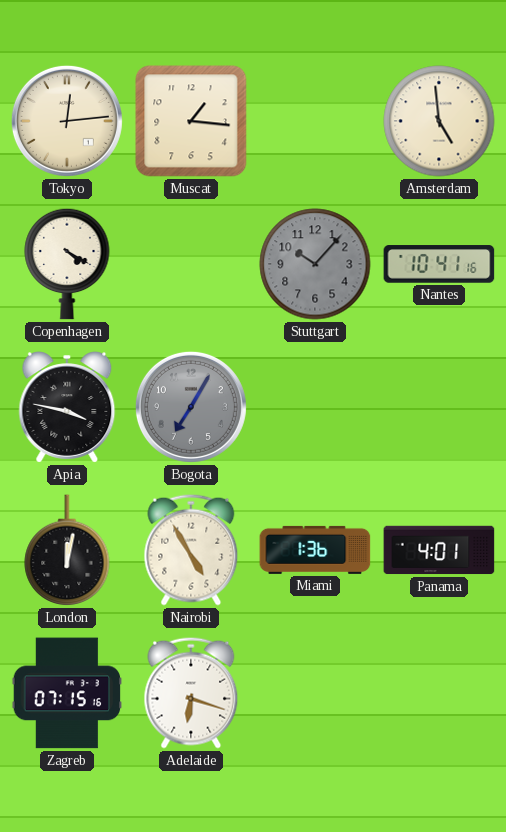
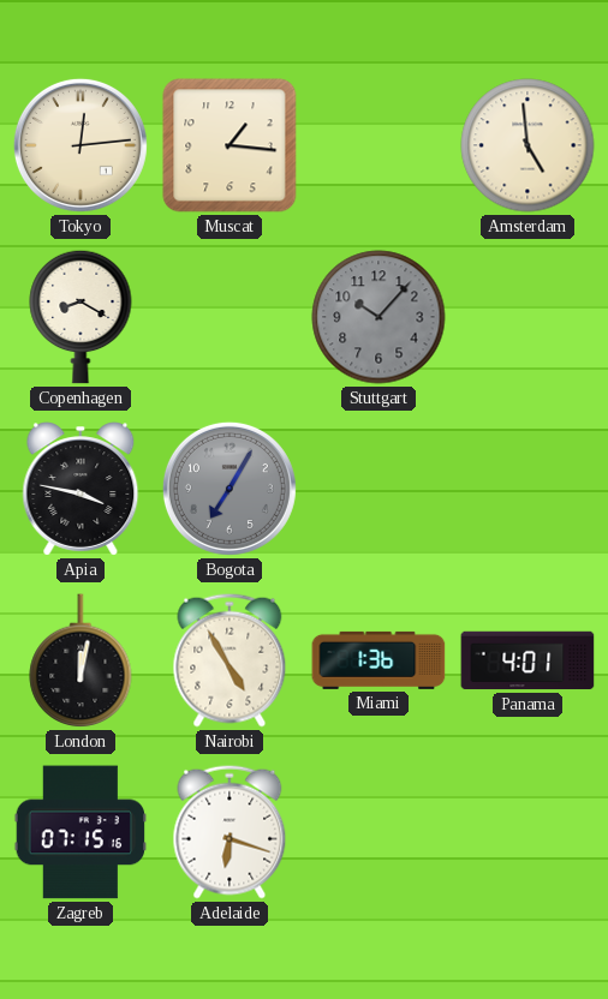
Copenhagen: 4:20 -> 8:20
Nantes: 10:41 -> none
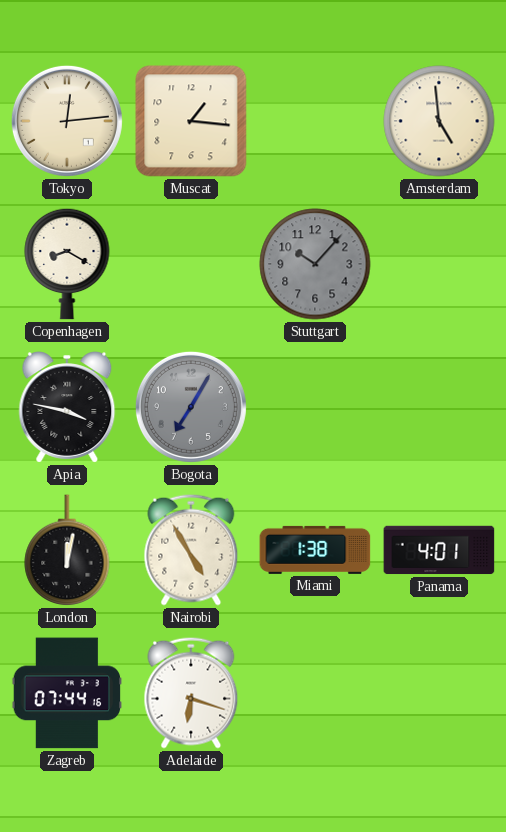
Miami: 1:36 -> 1:38
Zagreb: 07:15 -> 07:44
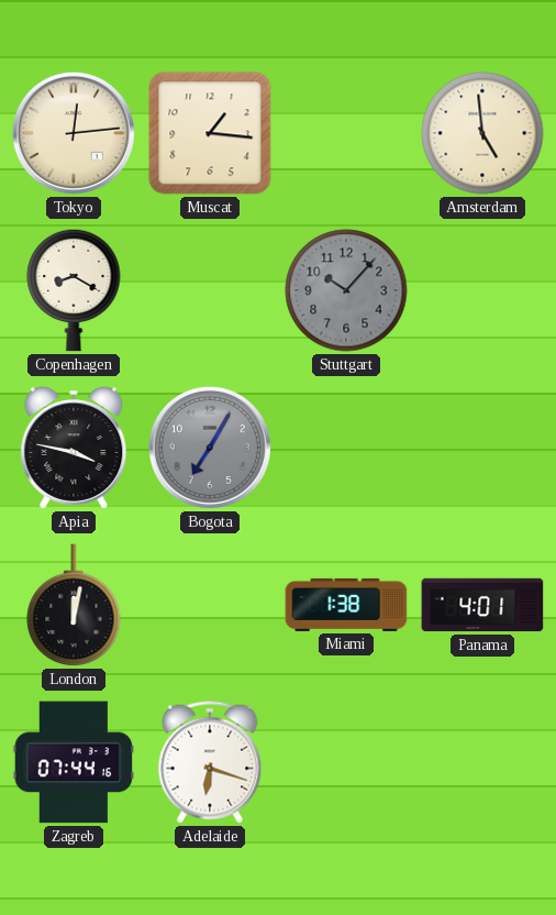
Nairobi: 4:55 -> none
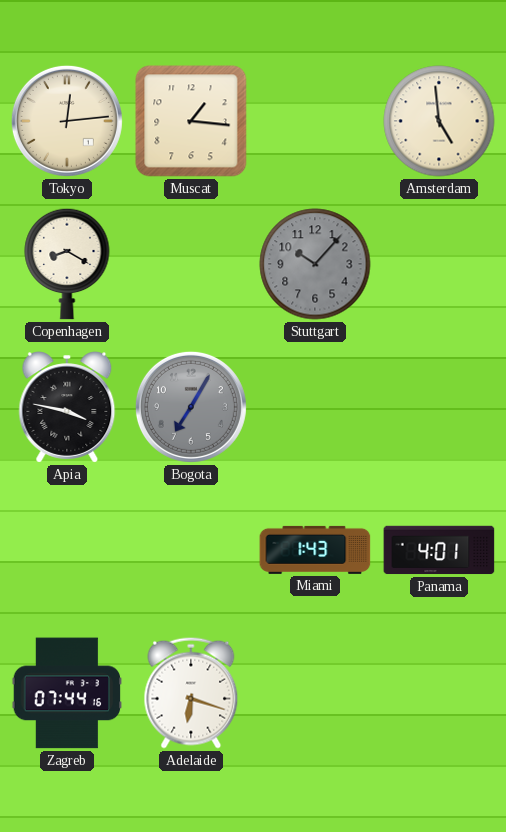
London: 12:02 -> none
Miami: 1:38 -> 1:43
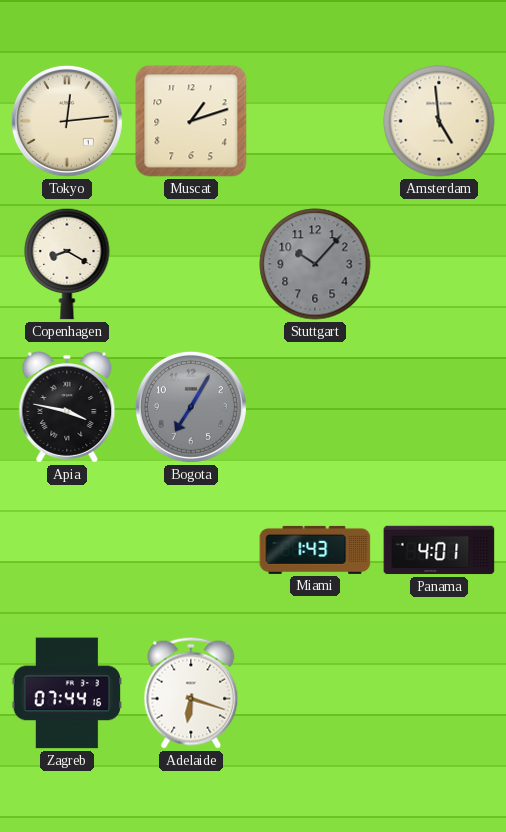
Muscat: 1:16 -> 1:12
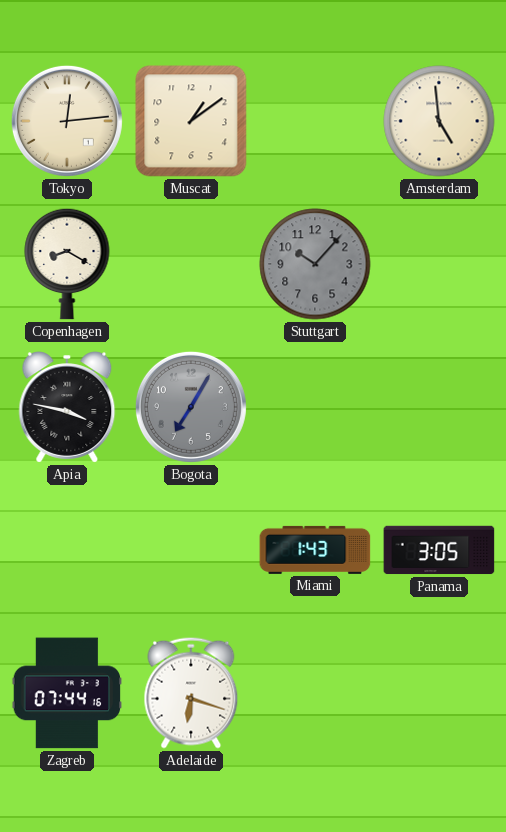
Muscat: 1:12 -> 1:09
Panama: 4:01 -> 3:05
